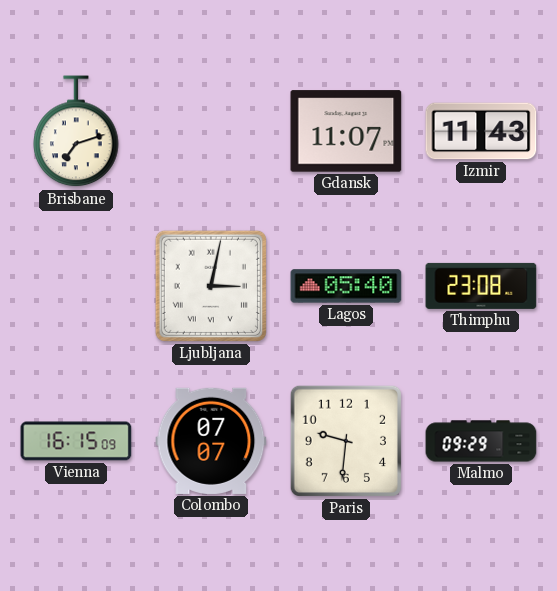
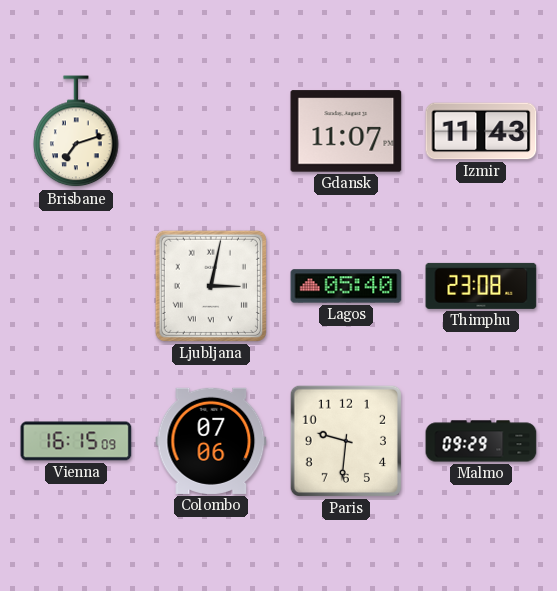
Colombo: 07:07 -> 07:06
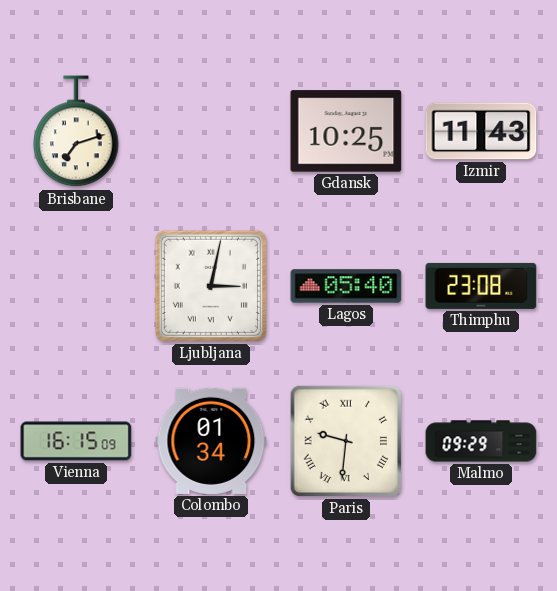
Gdansk: 11:07 -> 10:25
Colombo: 07:06 -> 01:34
Paris numerals: Arabic -> Roman
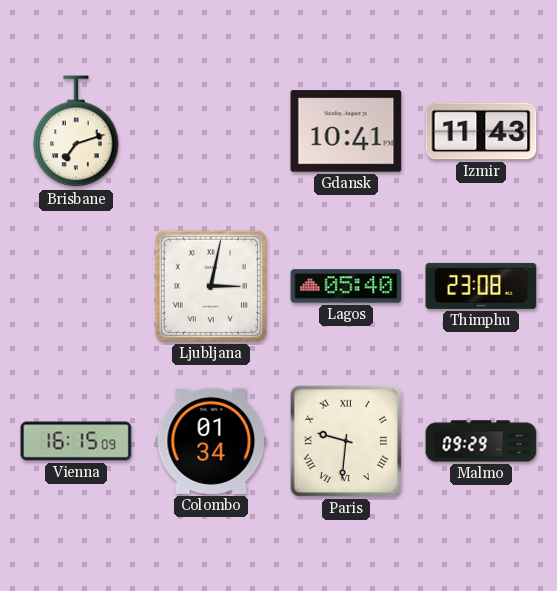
Gdansk: 10:25 -> 10:41
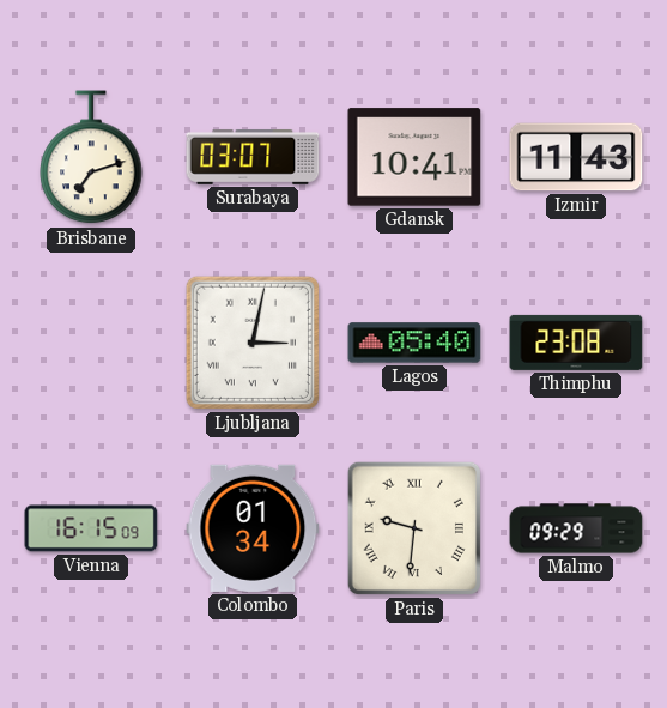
Surabaya: none -> 03:07
